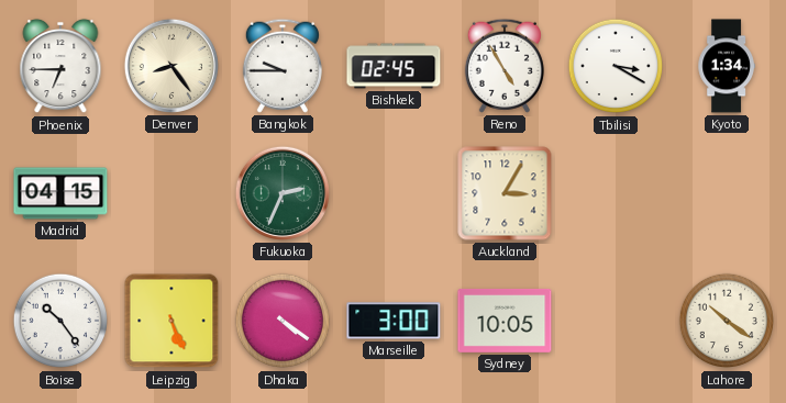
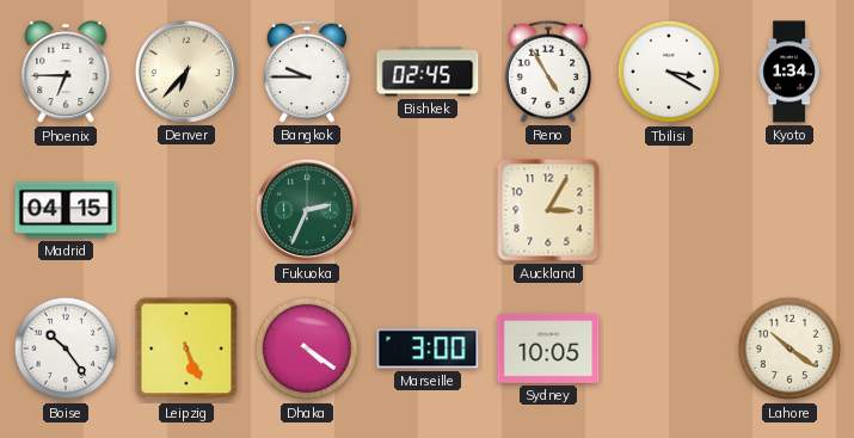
Denver: 8:24 -> 6:37
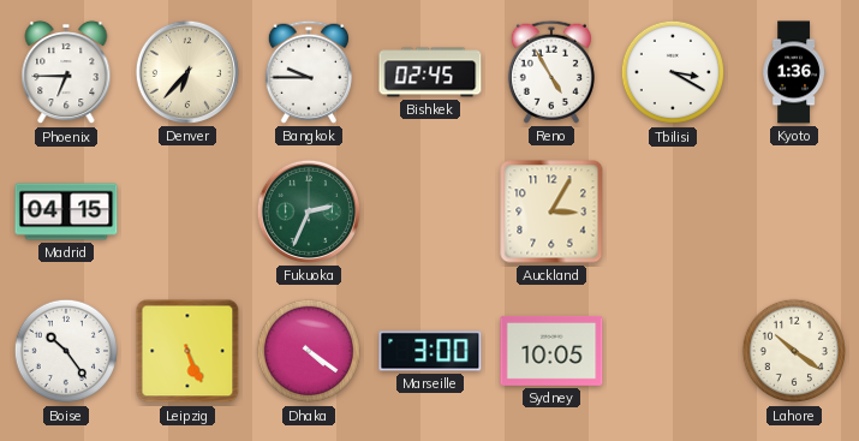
Kyoto: 1:34 -> 1:36
